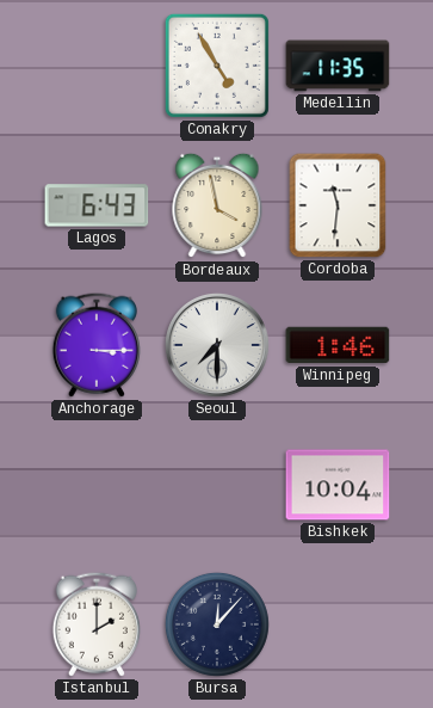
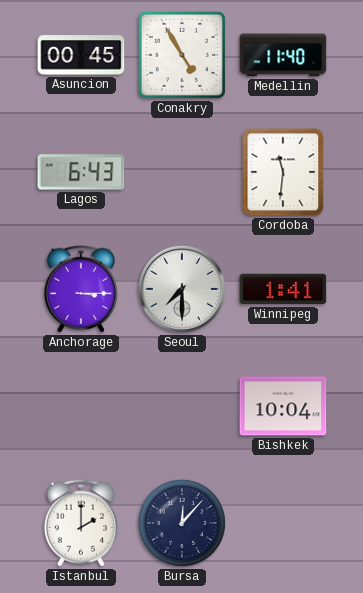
Asuncion: none -> 00:45
Medellin: 11:35 -> 11:40
Bordeaux: 3:58 -> none
Winnipeg: 1:46 -> 1:41
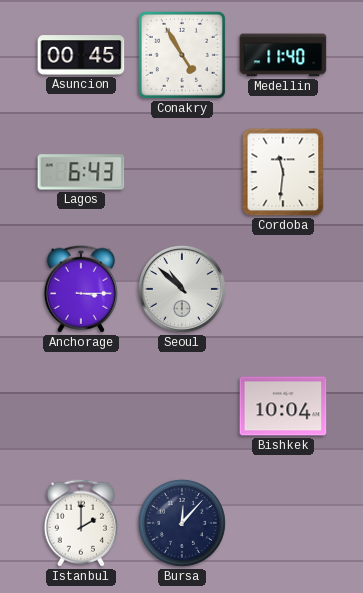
Seoul: 7:30 -> 10:52
Winnipeg: 1:41 -> none
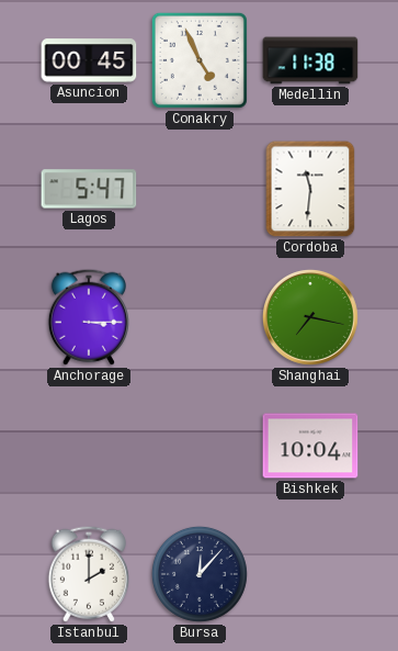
Conakry: 4:55 -> 4:56
Medellin: 11:40 -> 11:38
Lagos: 6:43 -> 5:47
Seoul: 10:52 -> none
Shanghai: none -> 7:17
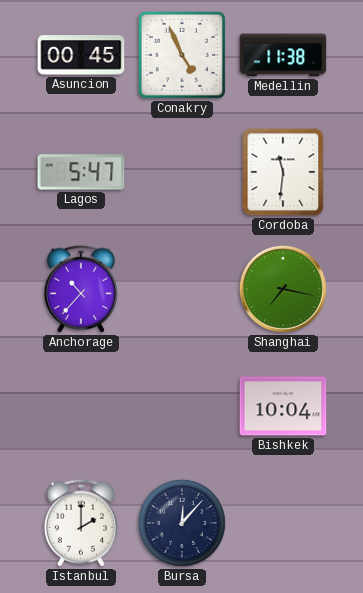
Anchorage: 3:15 -> 10:37
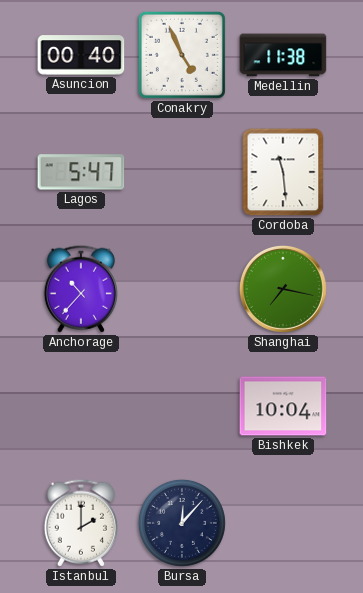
Asuncion: 00:45 -> 00:40
Cordoba: 11:31 -> 11:29
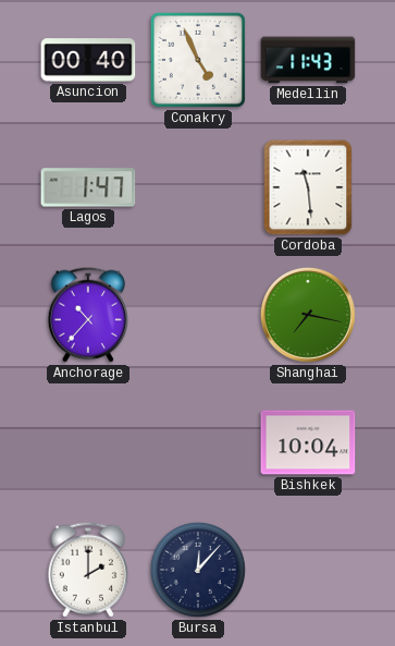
Medellin: 11:38 -> 11:43
Lagos: 5:47 -> 1:47
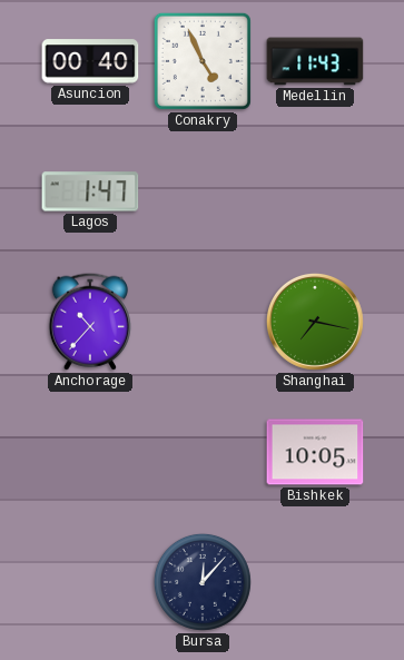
Cordoba: 11:29 -> none
Bishkek: 10:04 -> 10:05
Istanbul: 2:00 -> none
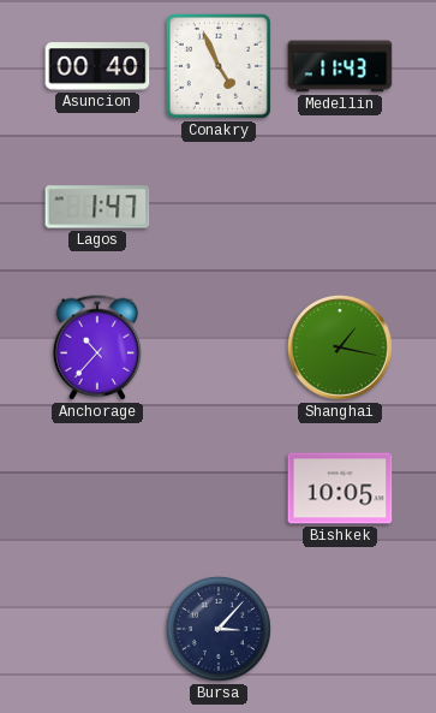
Shanghai: 7:17 -> 1:17
Bursa: 12:07 -> 3:07
